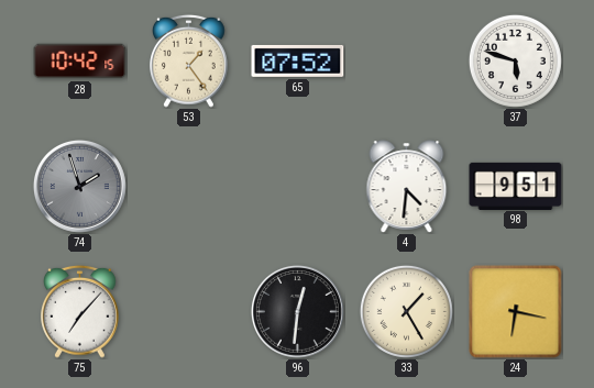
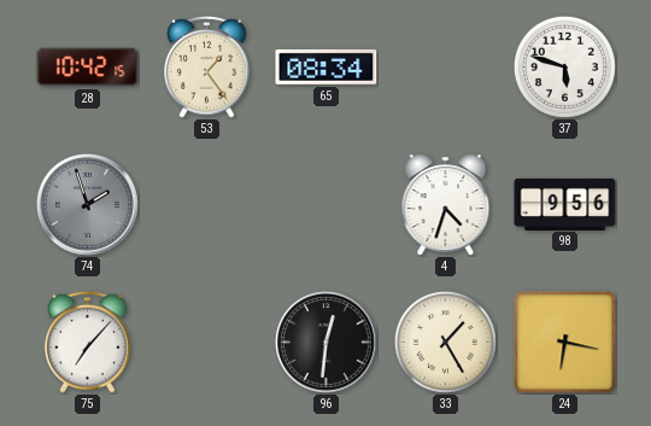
65: 07:52 -> 08:34
4: 4:31 -> 4:33
98: 9:51 -> 9:56
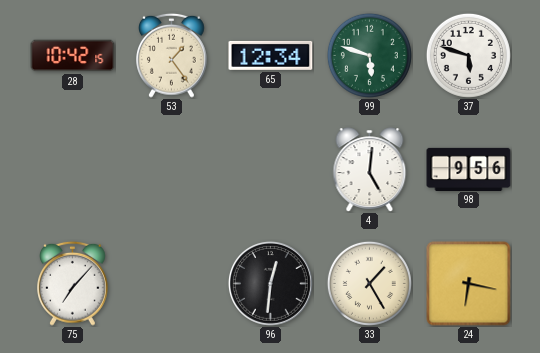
65: 08:34 -> 12:34
99: none -> 5:48
74: 1:57 -> none
4: 4:33 -> 5:01
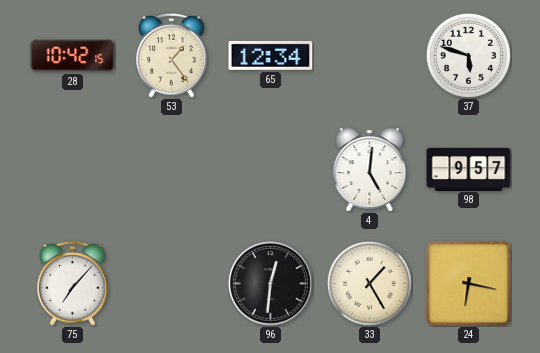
99: 5:48 -> none
98: 9:56 -> 9:57
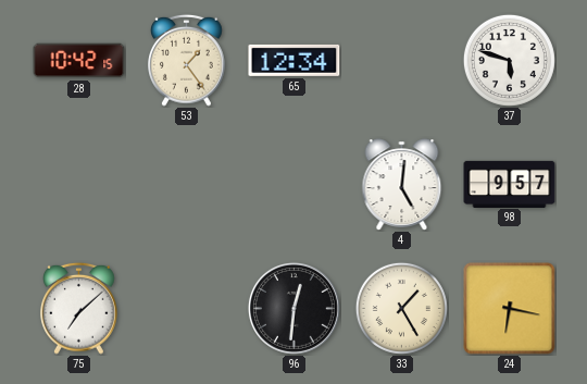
75: 7:07 -> 7:08
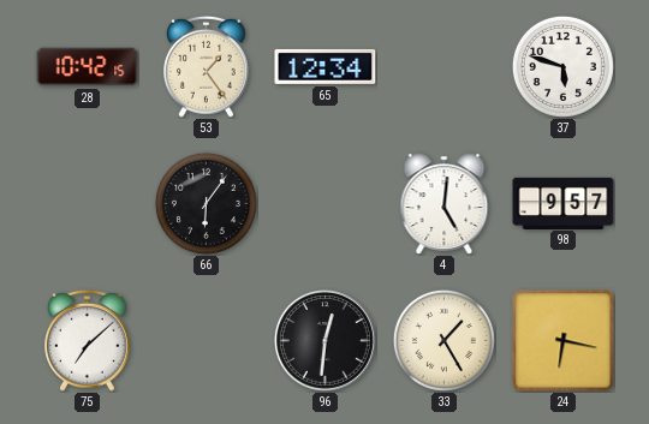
66: none -> 6:06
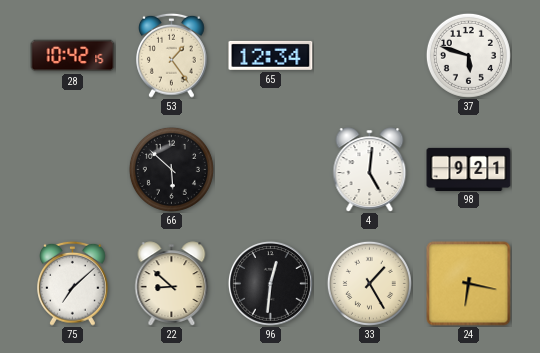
66: 6:06 -> 5:52
98: 9:57 -> 9:21
22: none -> 8:52
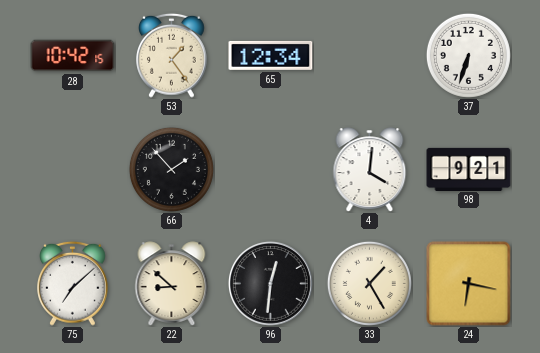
37: 5:48 -> 6:33
66: 5:52 -> 1:53
4: 5:01 -> 4:01
